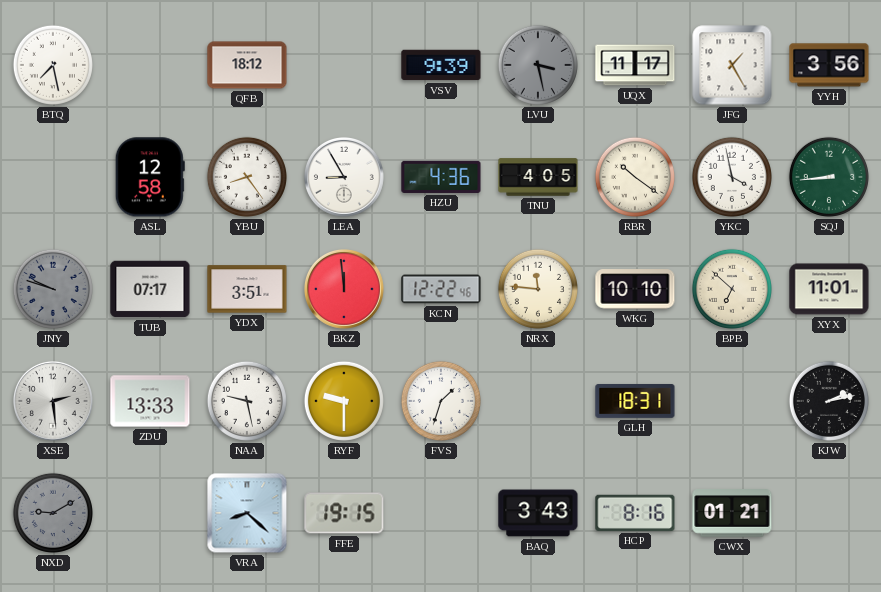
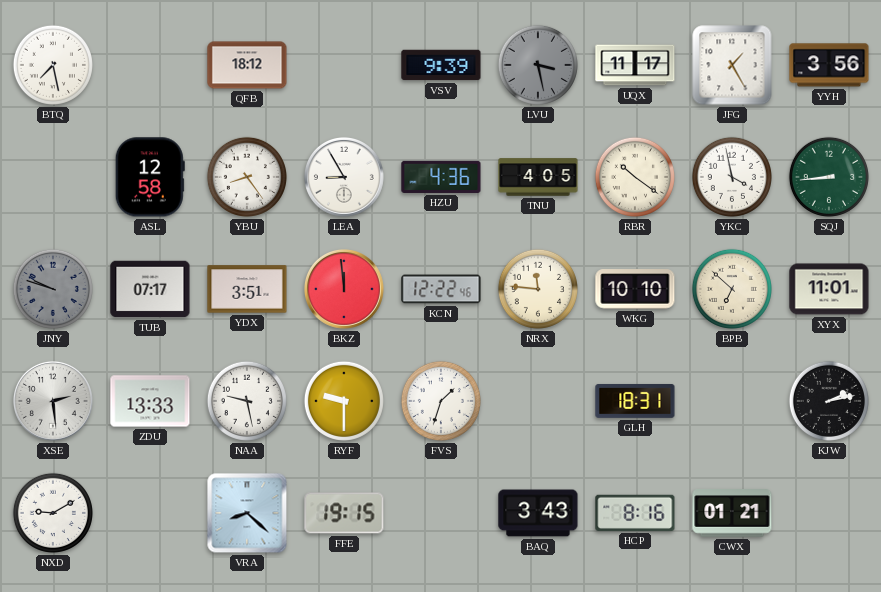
NXD dial: grey -> white
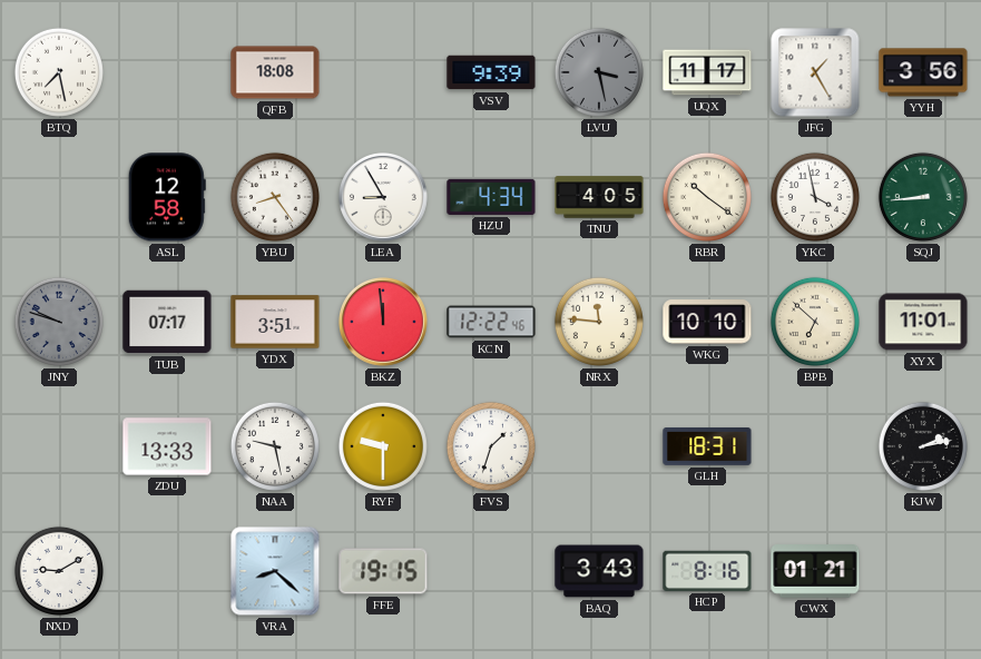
QFB: 18:12 -> 18:08
HZU: 4:36 -> 4:34
XSE: 2:29 -> none
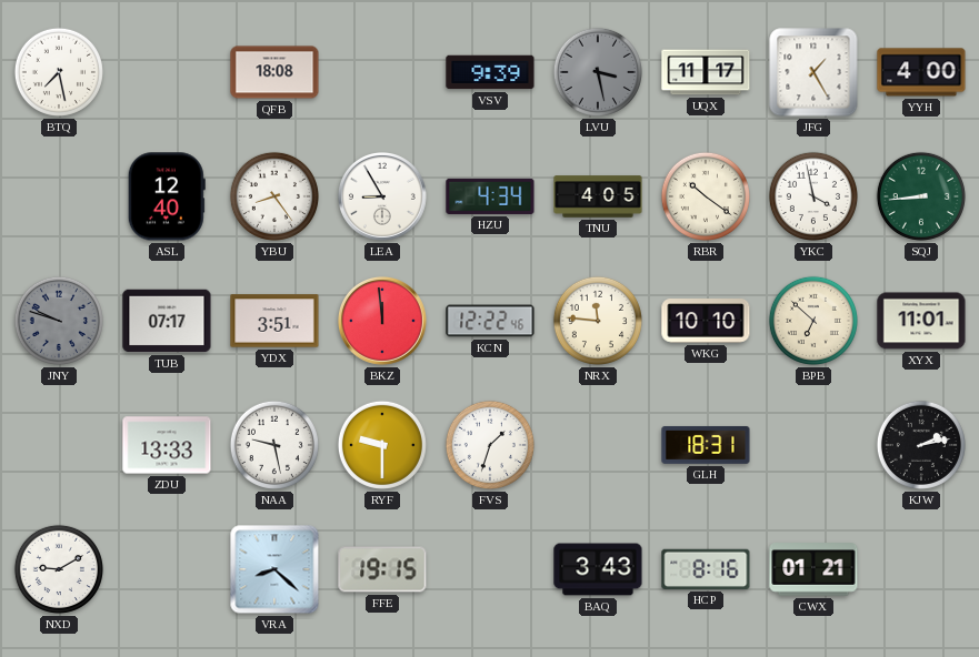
YYH: 3:56 -> 4:00
ASL: 12:58 -> 12:40
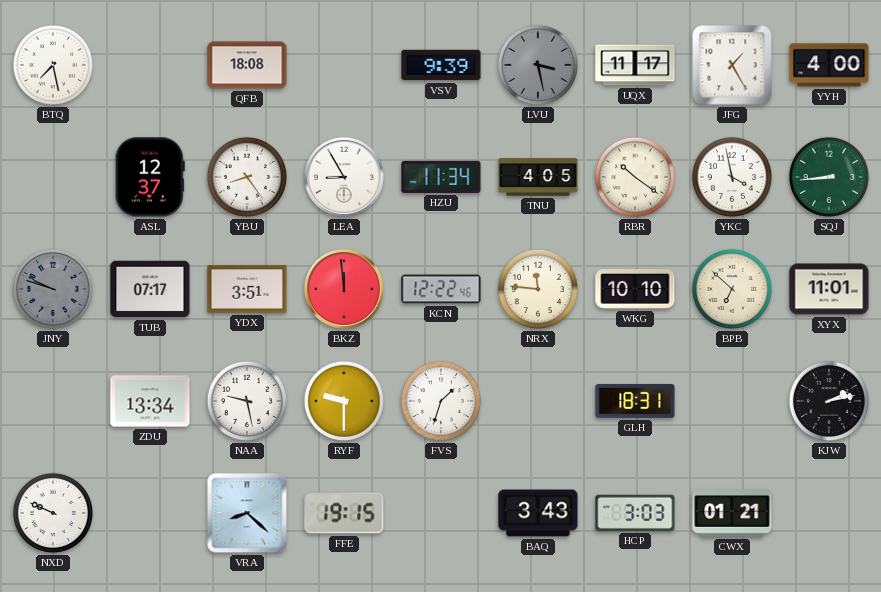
ASL: 12:40 -> 12:37
HZU: 4:34 -> 11:34
ZDU: 13:33 -> 13:34
NXD: 9:10 -> 9:49
HCP: 8:16 -> 3:03
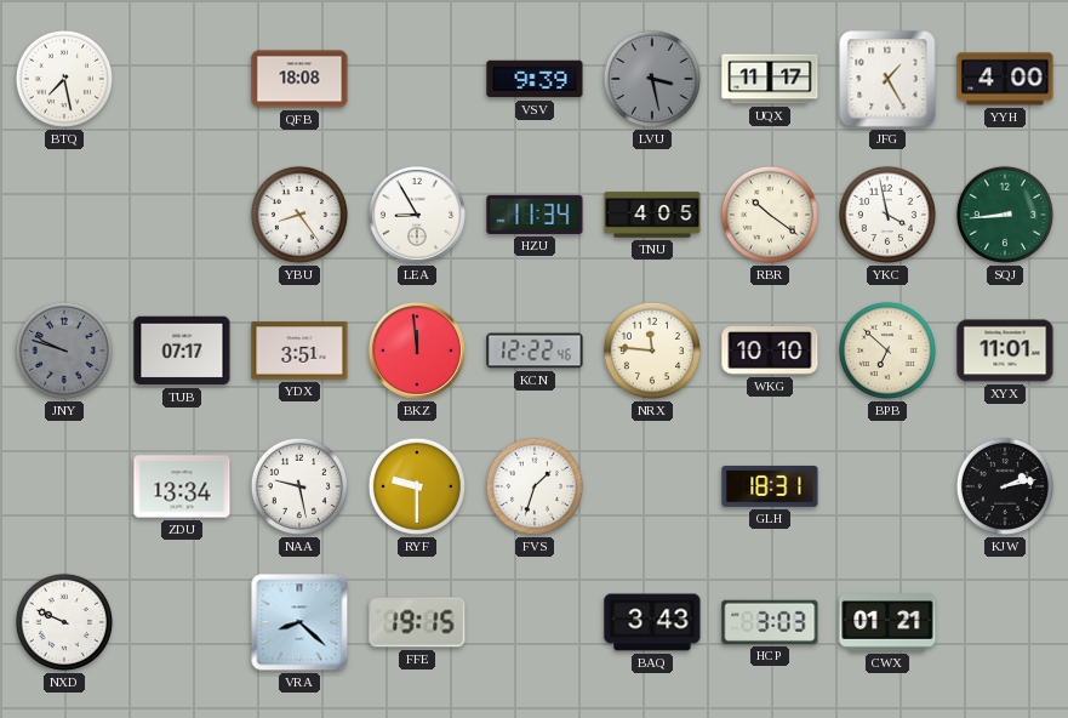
ASL: 12:37 -> none
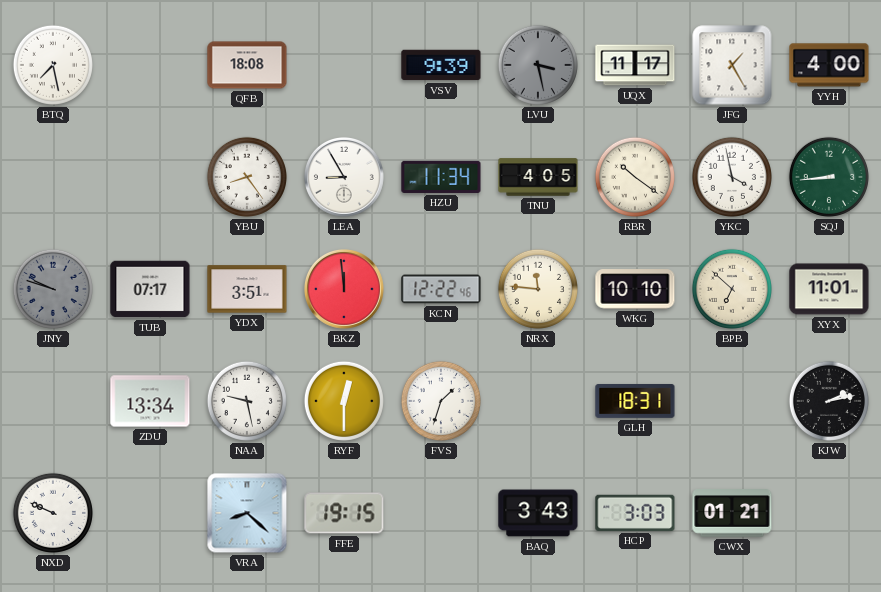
RYF: 9:30 -> 12:30
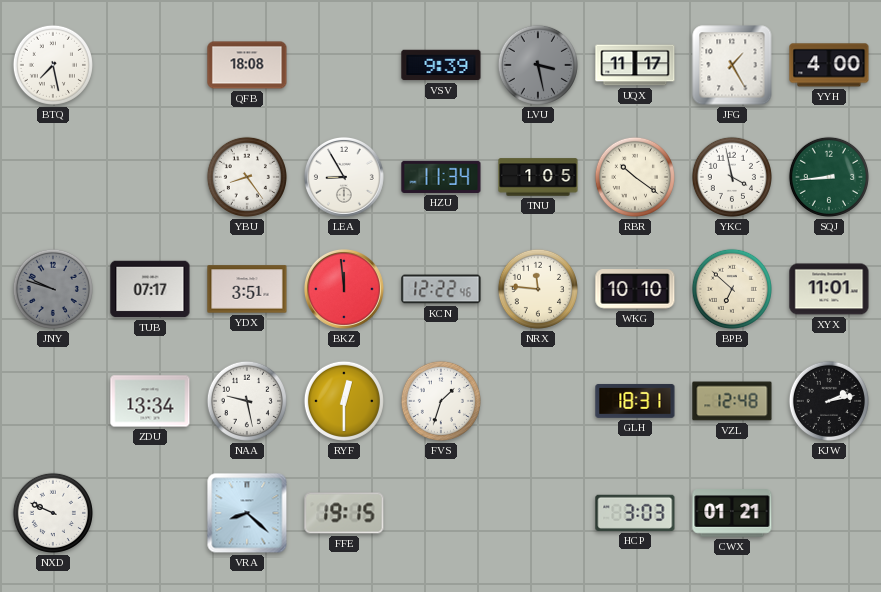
TNU: 4:05 -> 1:05
VZL: none -> 12:48
BAQ: 3:43 -> none
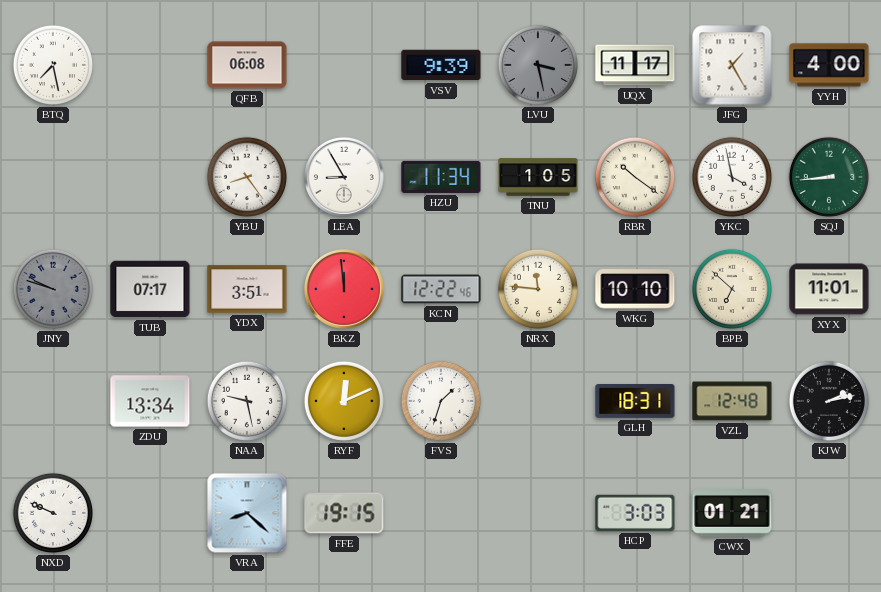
QFB: 18:08 -> 06:08
RYF: 12:30 -> 12:11
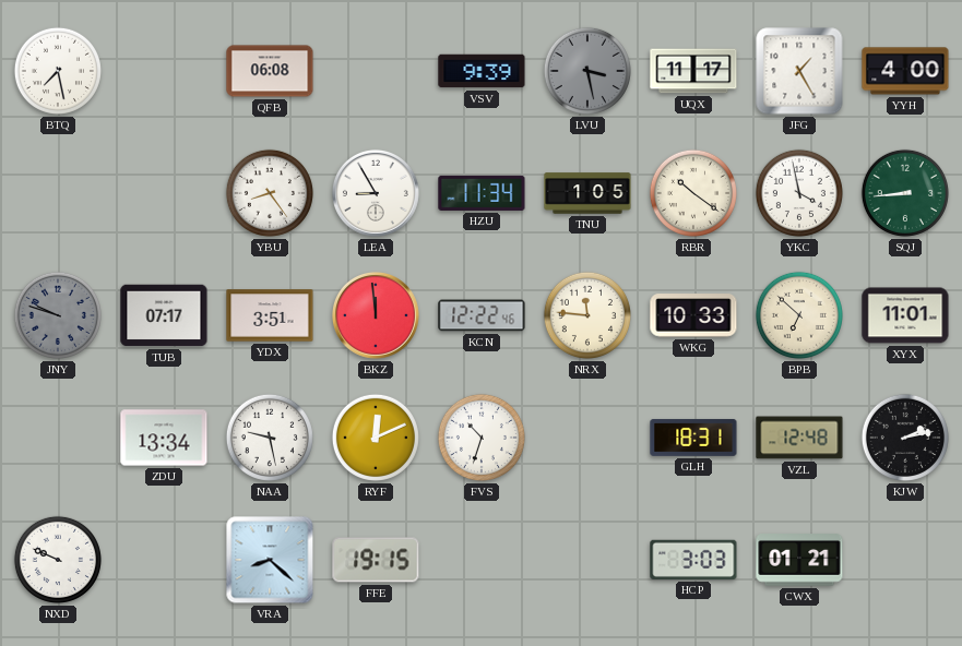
WKG: 10:10 -> 10:33
FVS: 1:33 -> 10:33
